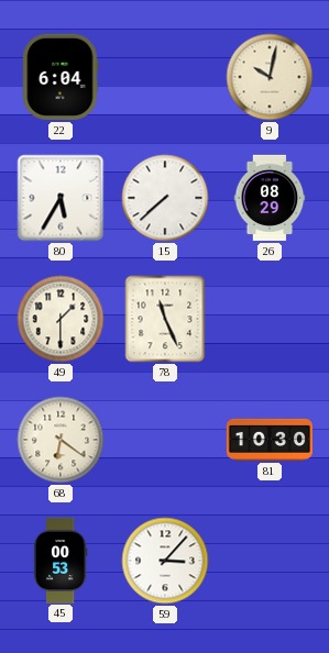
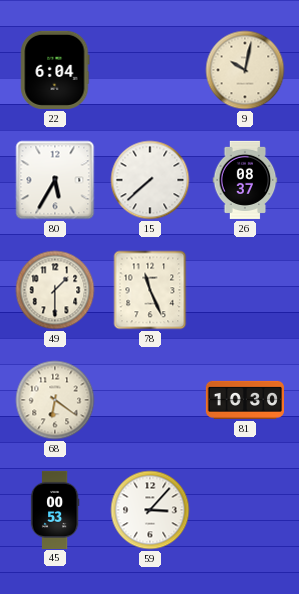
26: 08:29 -> 08:37
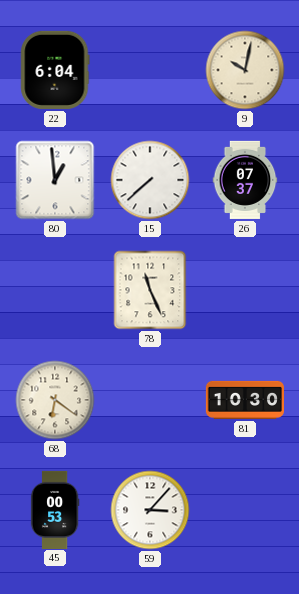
80: 5:35 -> 12:59
26: 08:37 -> 07:37
49: 1:30 -> none
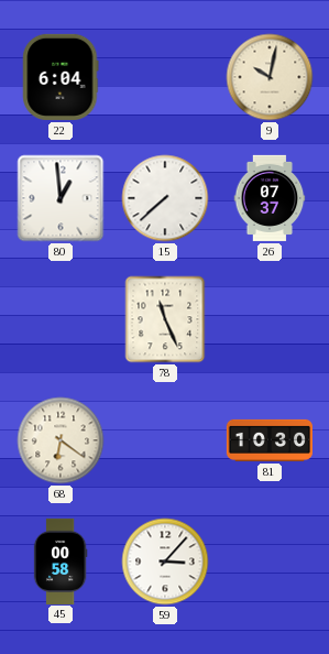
45: 00:53 -> 00:58
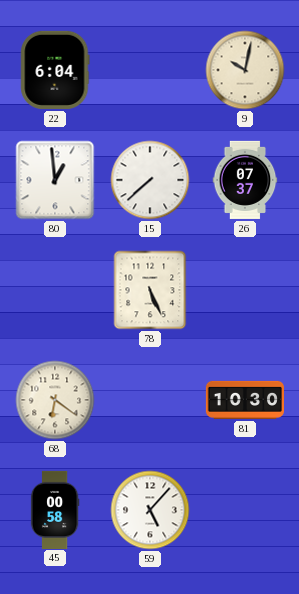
78: 11:26 -> 5:26
59: 3:07 -> 5:07
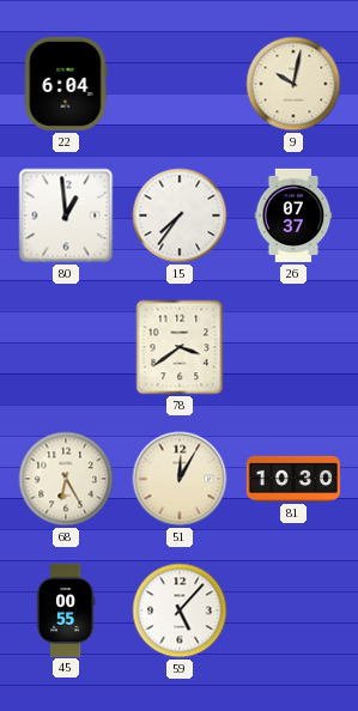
15: 7:38 -> 7:36
78: 5:26 -> 3:39
68: 6:21 -> 6:25
51: none -> 12:05
45: 00:58 -> 00:55
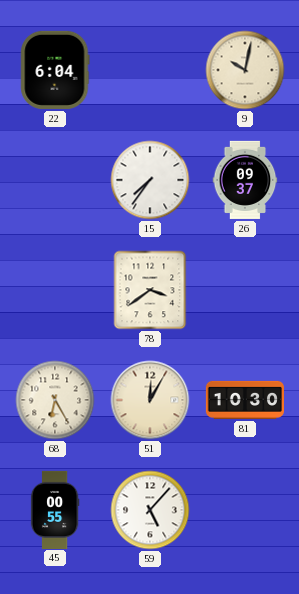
80: 12:59 -> none
26: 07:37 -> 09:37
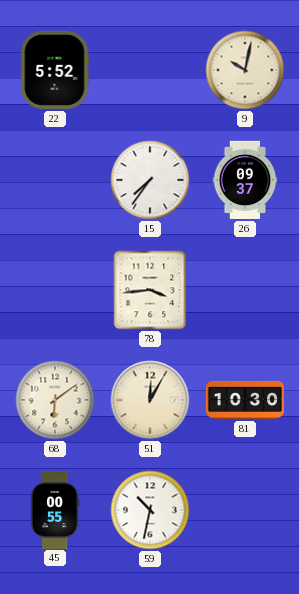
22: 6:04 -> 5:52
78: 3:39 -> 3:44
68: 6:25 -> 6:09
59: 5:07 -> 10:32
